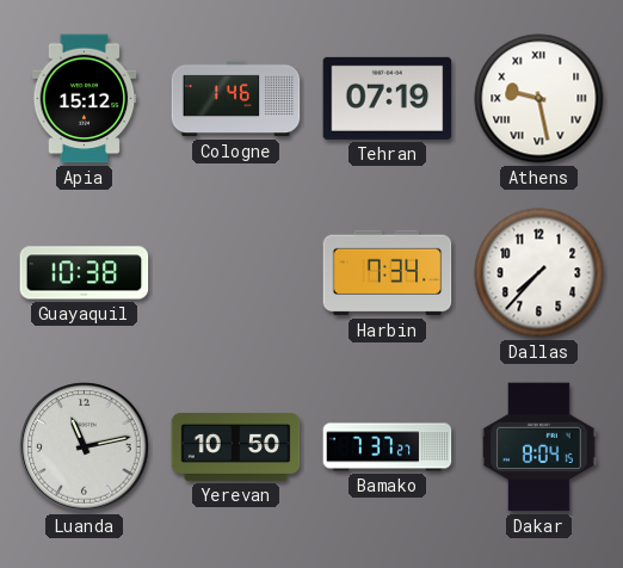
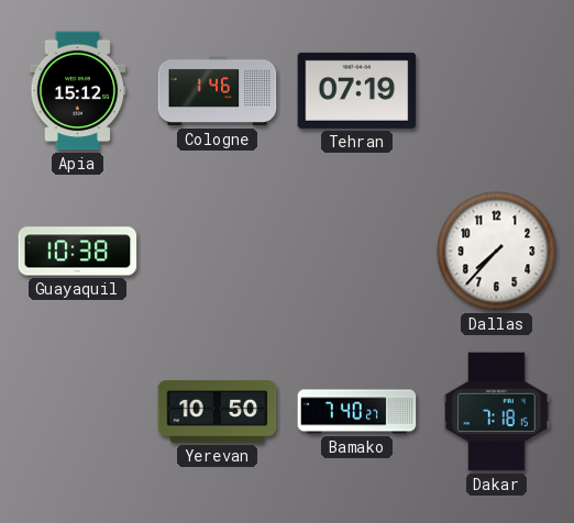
Athens: 9:28 -> none
Harbin: 7:34 -> none
Luanda: 11:13 -> none
Bamako: 7:37 -> 7:40
Dakar: 8:04 -> 7:18
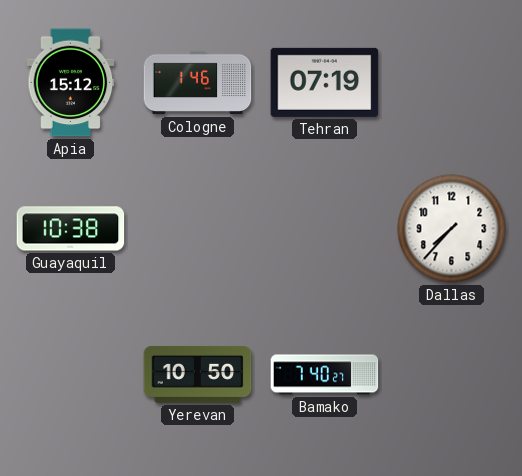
Dakar: 7:18 -> none
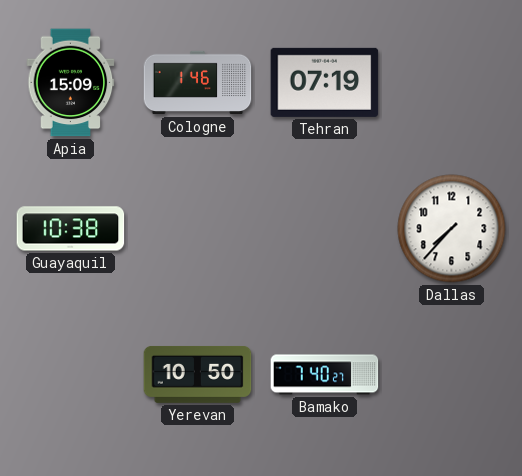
Apia: 15:12 -> 15:09
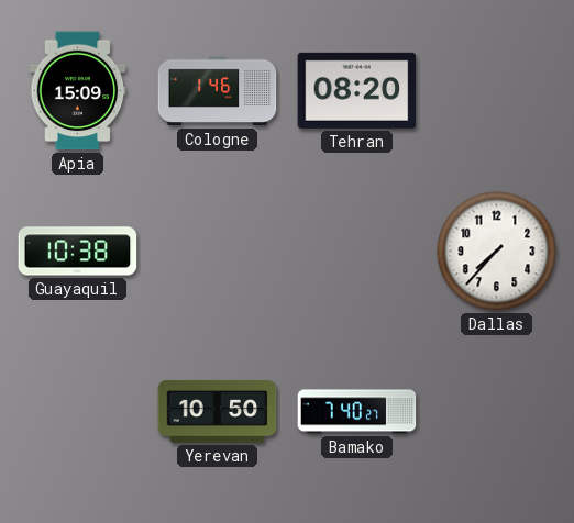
Tehran: 07:19 -> 08:20
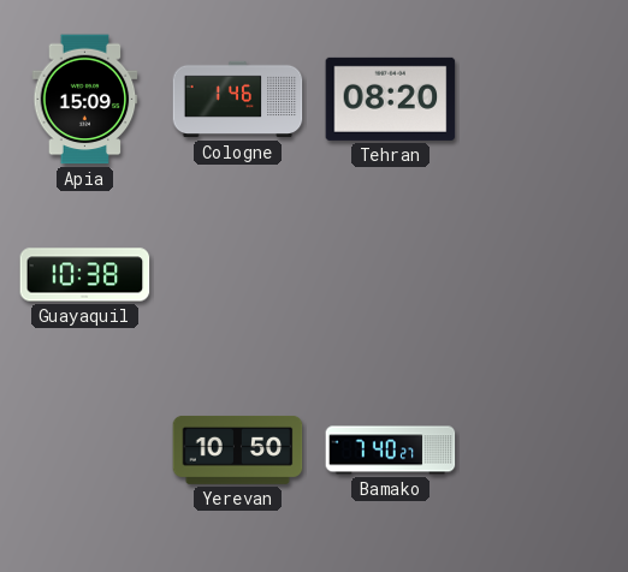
Dallas: 7:37 -> none
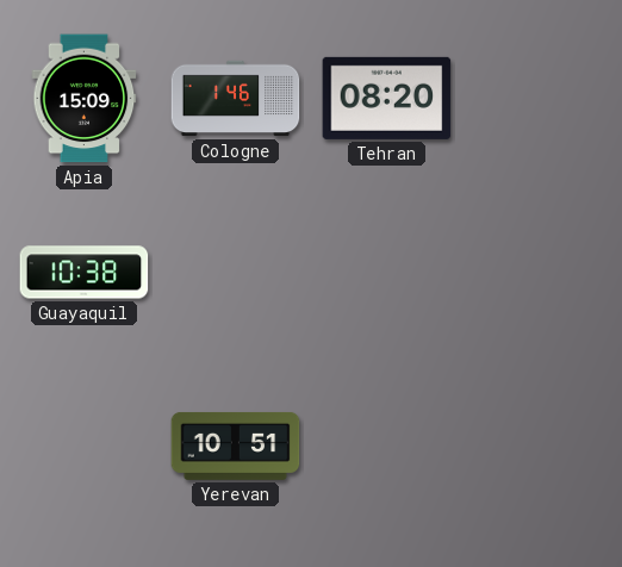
Yerevan: 10:50 -> 10:51
Bamako: 7:40 -> none
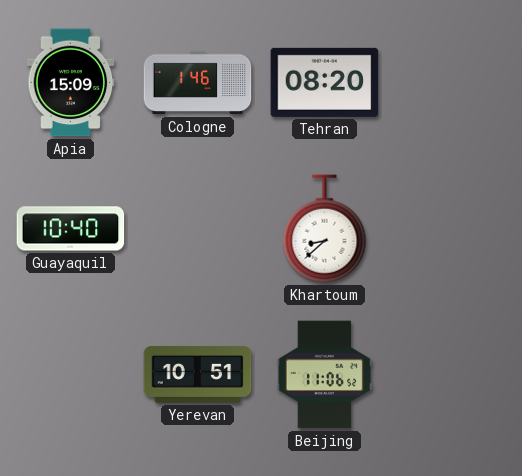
Guayaquil: 10:38 -> 10:40
Khartoum: none -> 8:38
Beijing: none -> 11:06
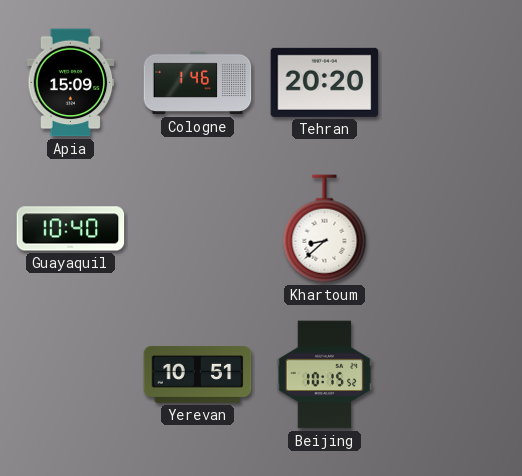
Tehran: 08:20 -> 20:20
Beijing: 11:06 -> 10:15
